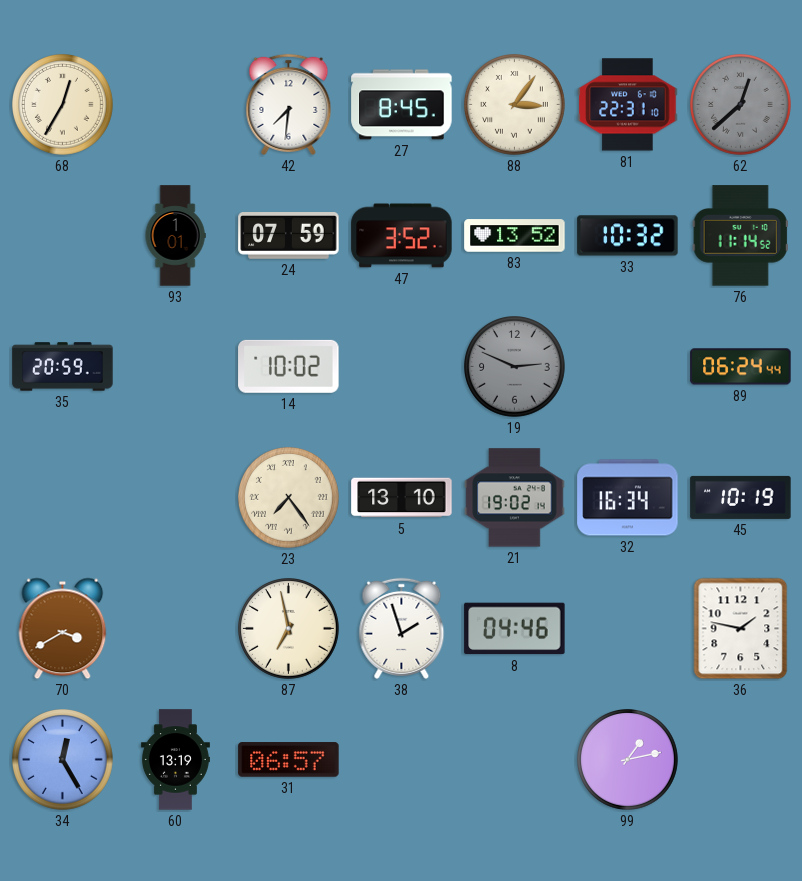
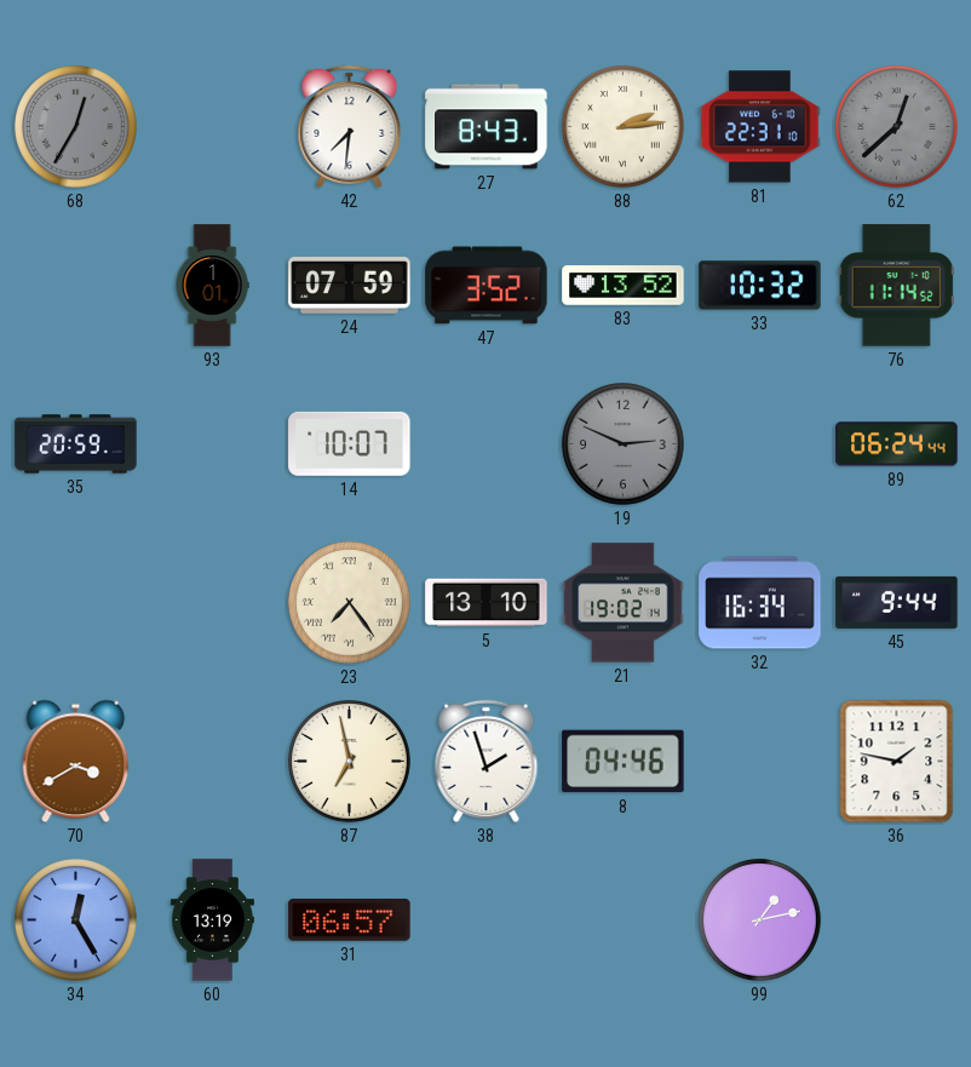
68 dial: cream -> grey
27: 8:45 -> 8:43
88: 3:06 -> 2:14
14: 10:02 -> 10:07
45: 10:19 -> 9:44
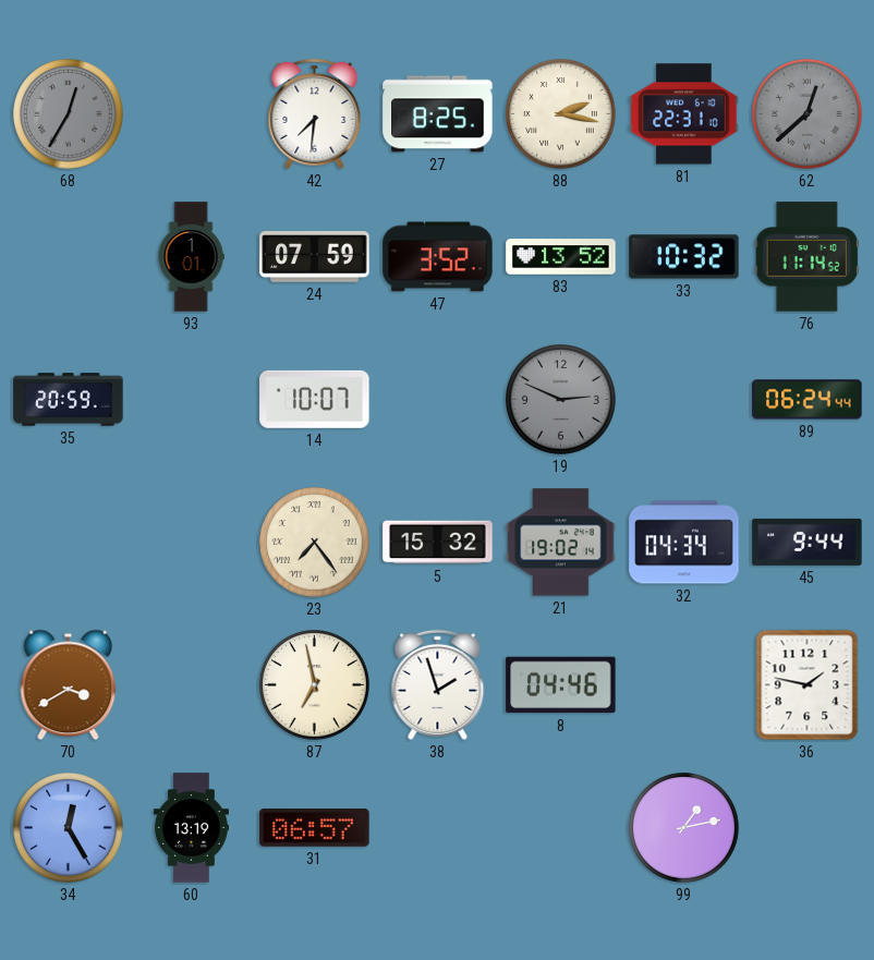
27: 8:43 -> 8:25
88: 2:14 -> 2:17
5: 13:10 -> 15:32
32: 16:34 -> 04:34
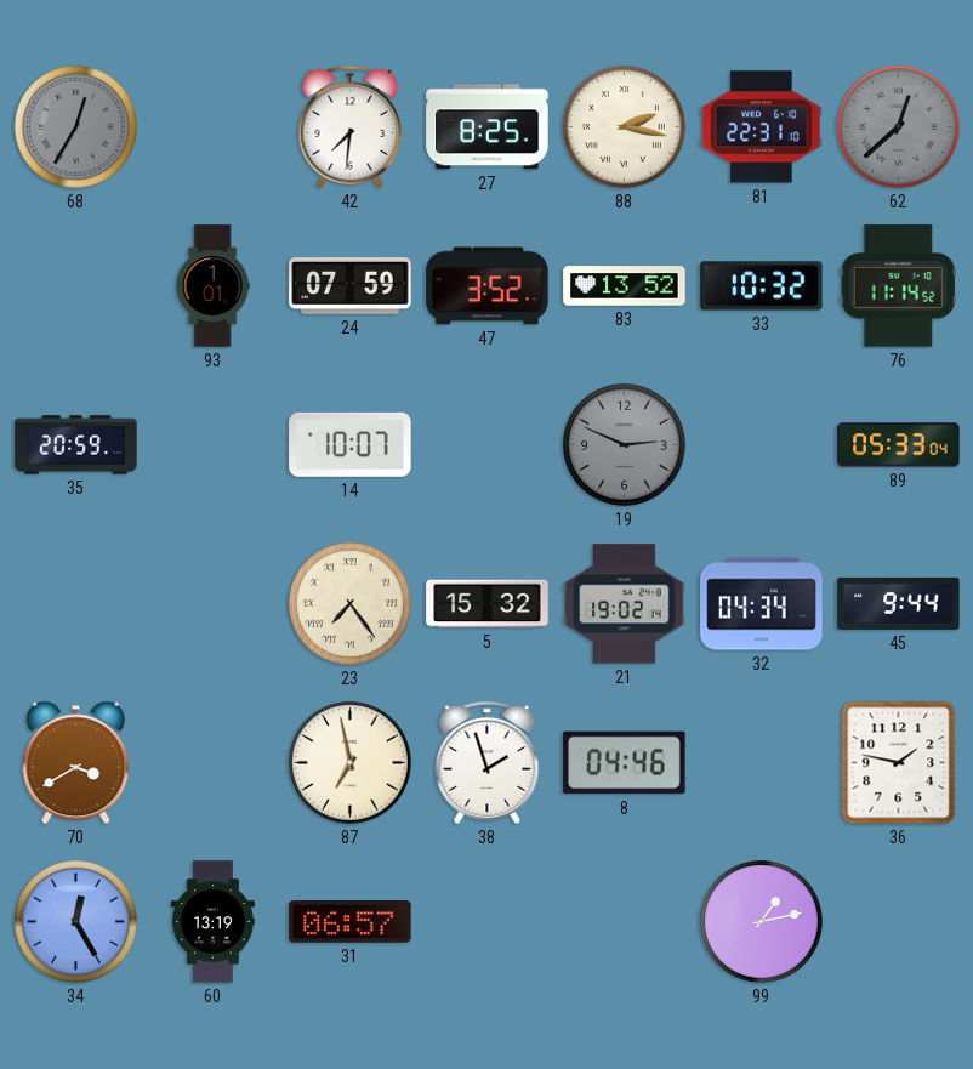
89: 06:24 -> 05:33
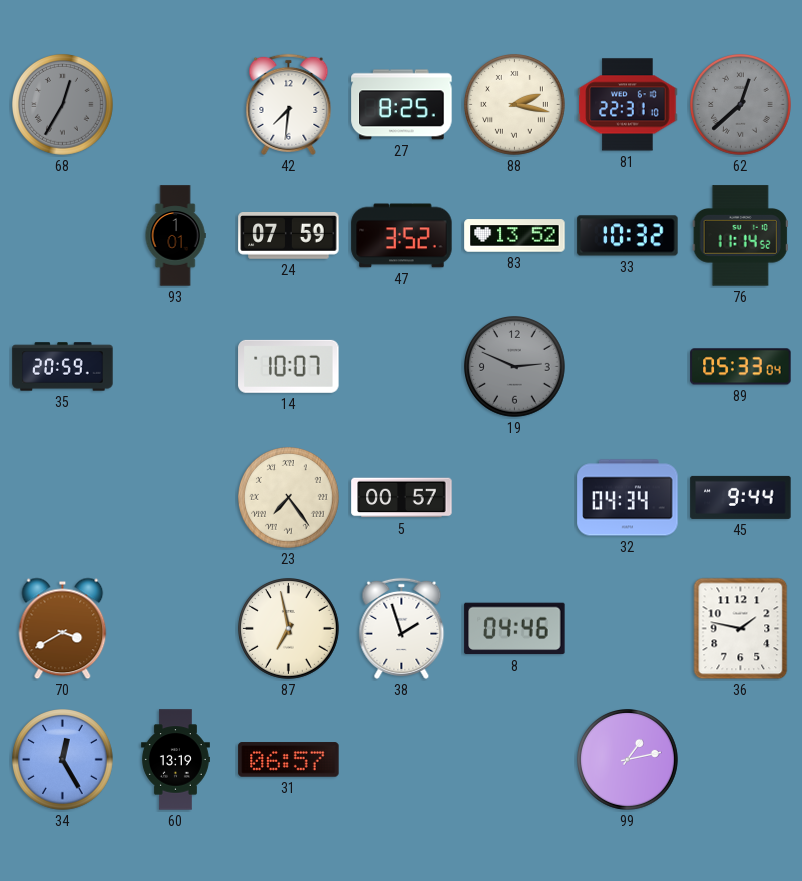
5: 15:32 -> 00:57
21: 19:02 -> none
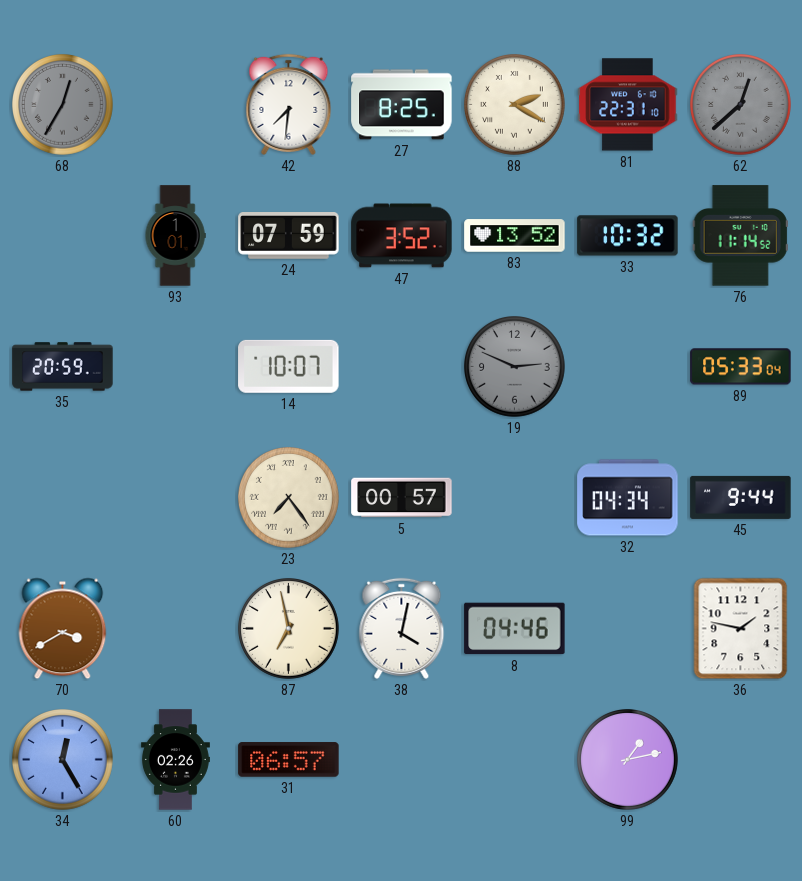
88: 2:17 -> 2:20
38: 1:57 -> 4:02
60: 13:19 -> 02:26
